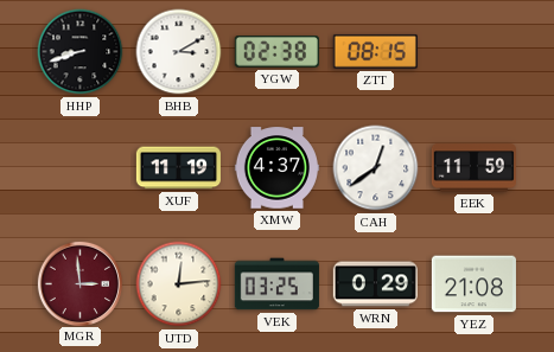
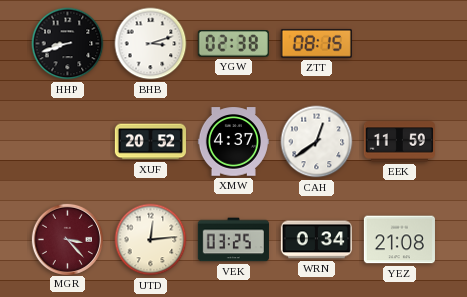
BHB: 3:10 -> 3:12
XUF: 11:19 -> 20:52
MGR: 2:59 -> 3:23
WRN: 0:29 -> 0:34
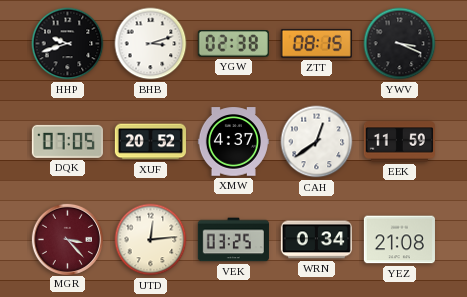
HHP: 8:42 -> 9:42
YWV: none -> 3:19
DQK: none -> 07:05
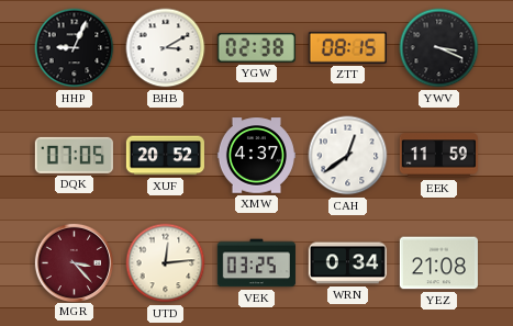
HHP: 9:42 -> 9:04
BHB: 3:12 -> 3:10
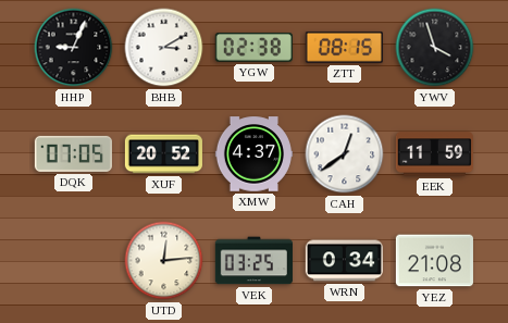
YWV: 3:19 -> 3:57
MGR: 3:23 -> none
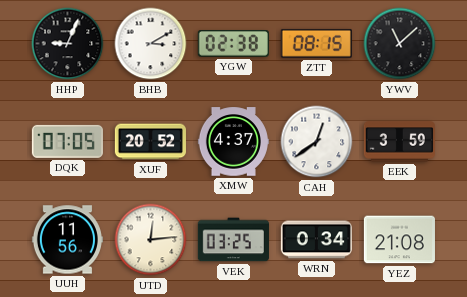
YWV: 3:57 -> 11:08
EEK: 11:59 -> 3:59
UUH: none -> 11:56
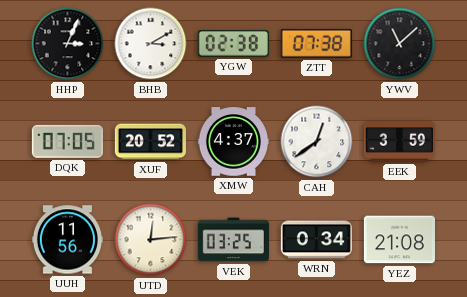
HHP: 9:04 -> 3:04
ZTT: 08:15 -> 07:38
